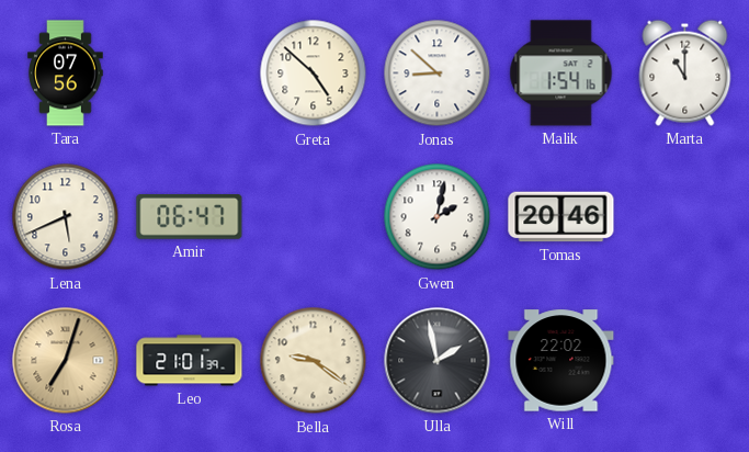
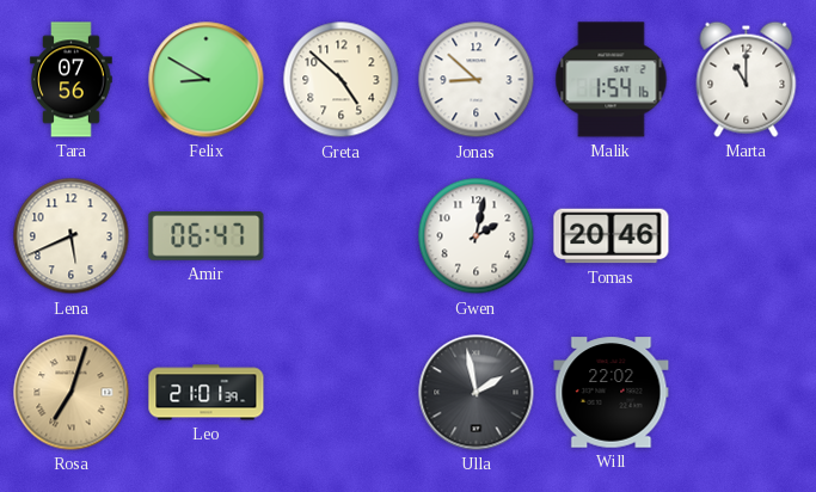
Felix: none -> 8:50
Bella: 9:21 -> none
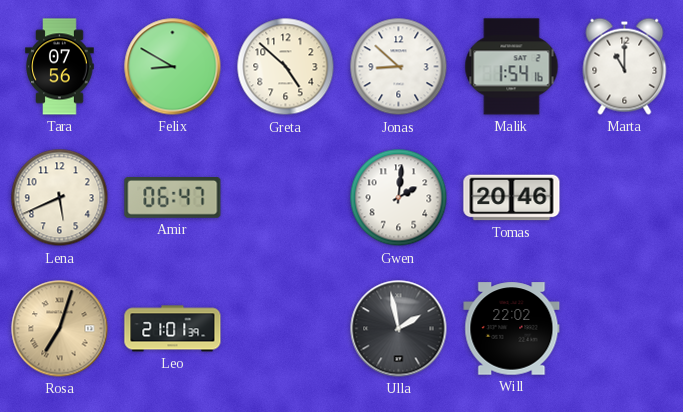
Gwen: 2:02 -> 2:01
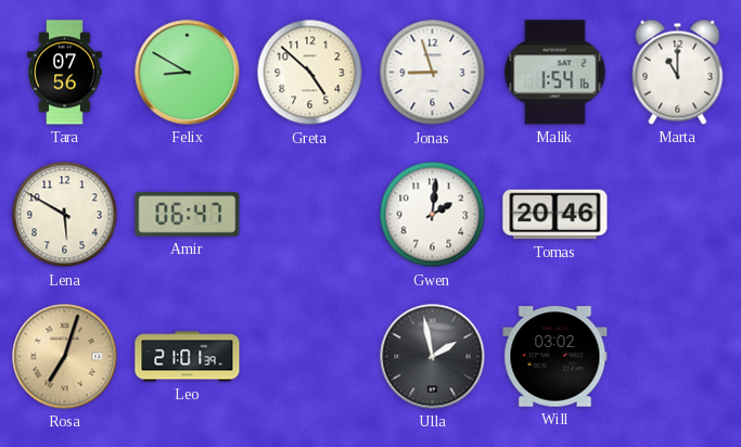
Jonas: 8:52 -> 8:57
Lena: 5:41 -> 5:50
Will: 22:02 -> 03:02
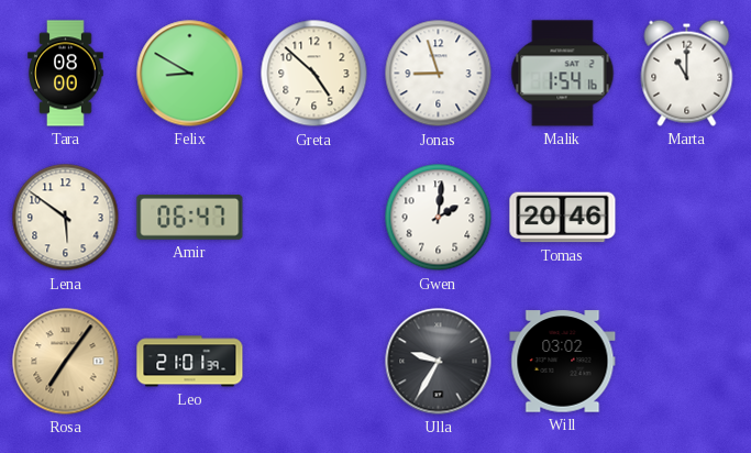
Tara: 07:56 -> 08:00
Lena: 5:50 -> 5:51
Rosa: 7:03 -> 7:06
Ulla: 1:58 -> 9:35
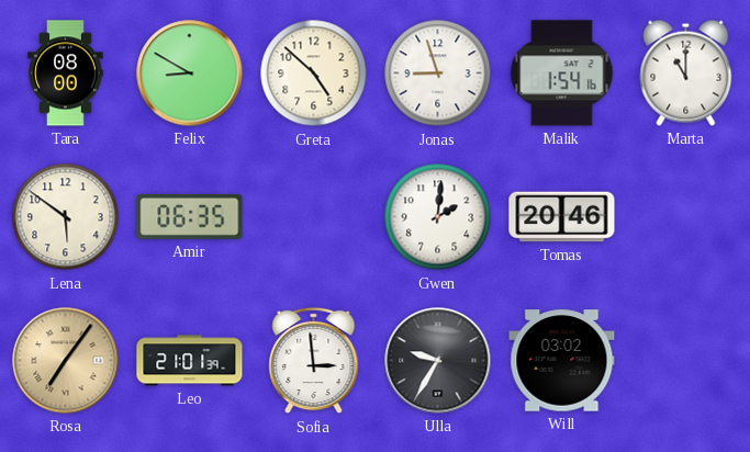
Amir: 06:47 -> 06:35
Sofia: none -> 2:59
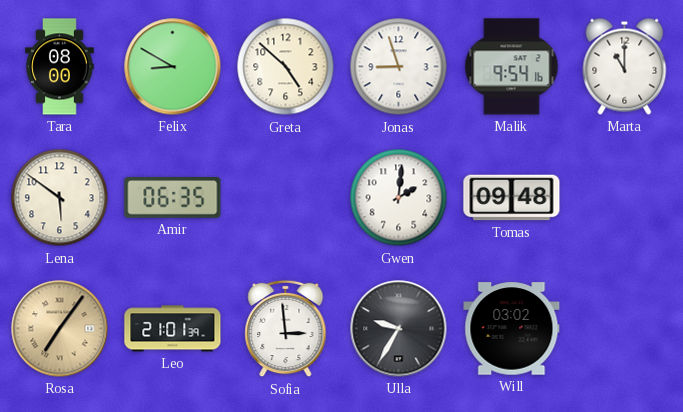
Malik: 1:54 -> 9:54
Tomas: 20:46 -> 09:48
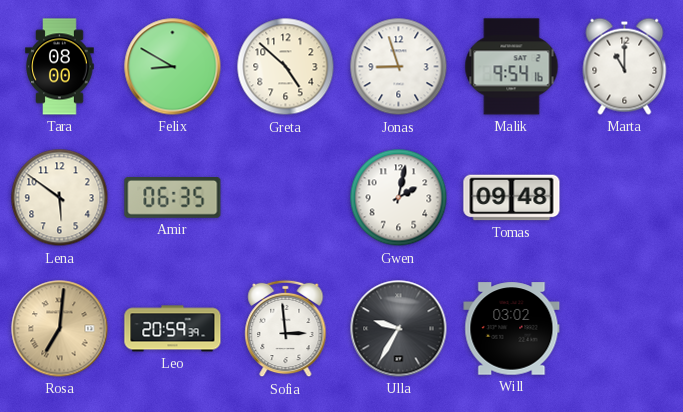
Gwen: 2:01 -> 2:02
Rosa: 7:06 -> 7:01
Leo: 21:01 -> 20:59
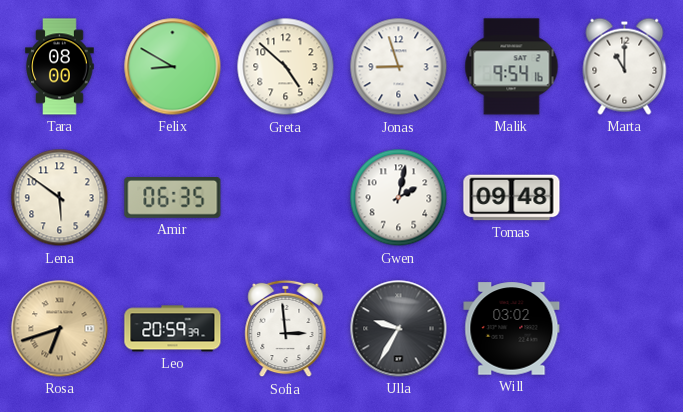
Rosa: 7:01 -> 6:42
